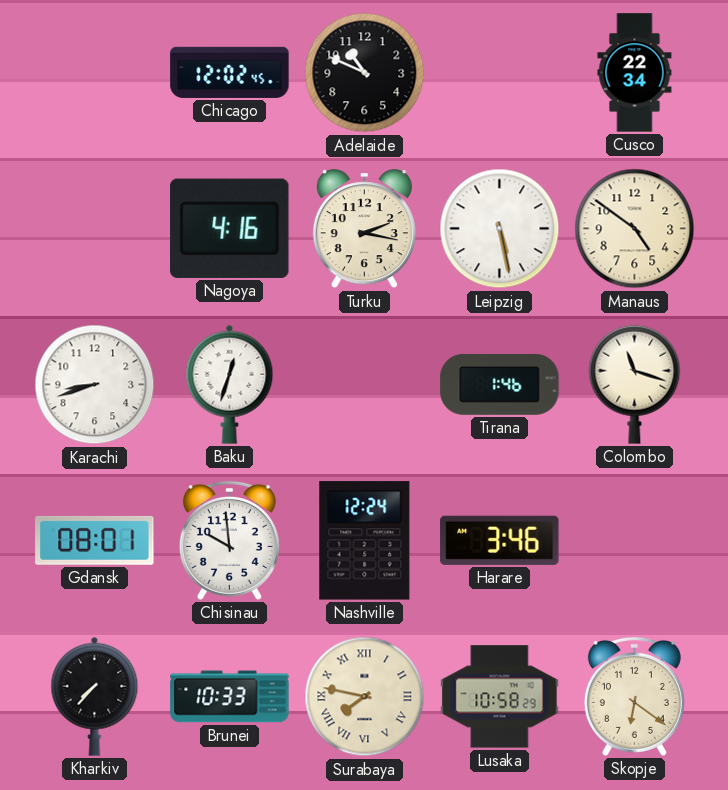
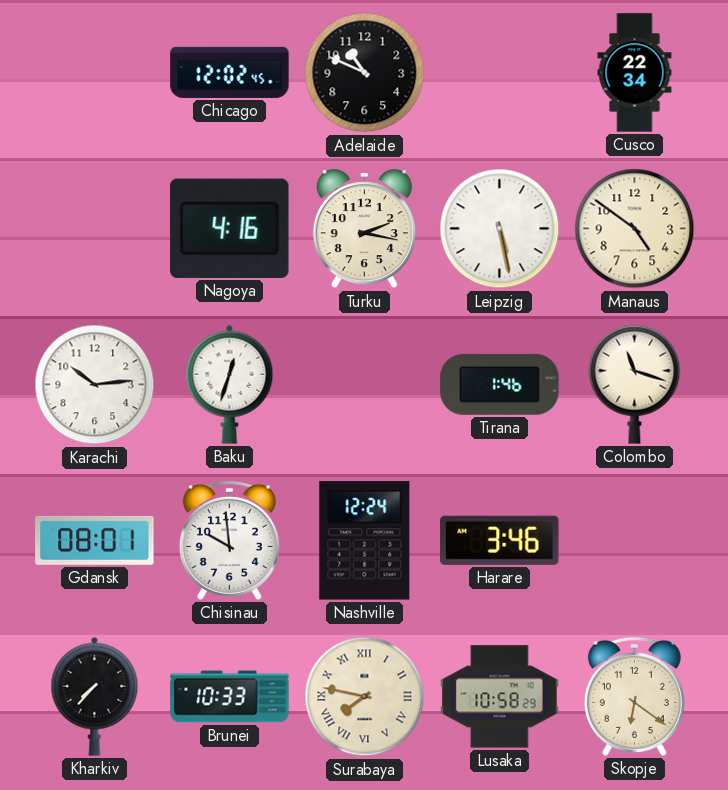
Karachi: 8:42 -> 10:14
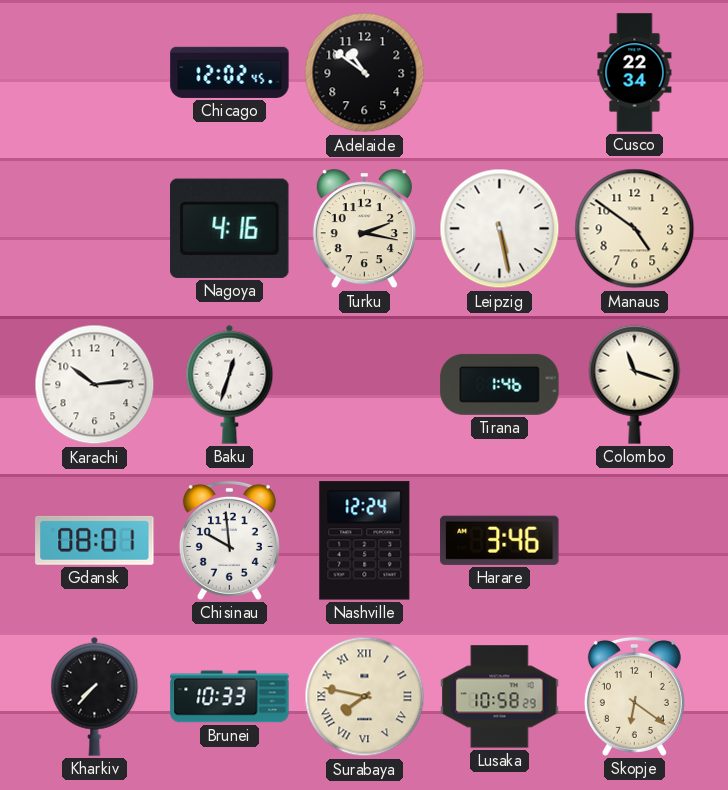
Adelaide: 10:49 -> 10:51
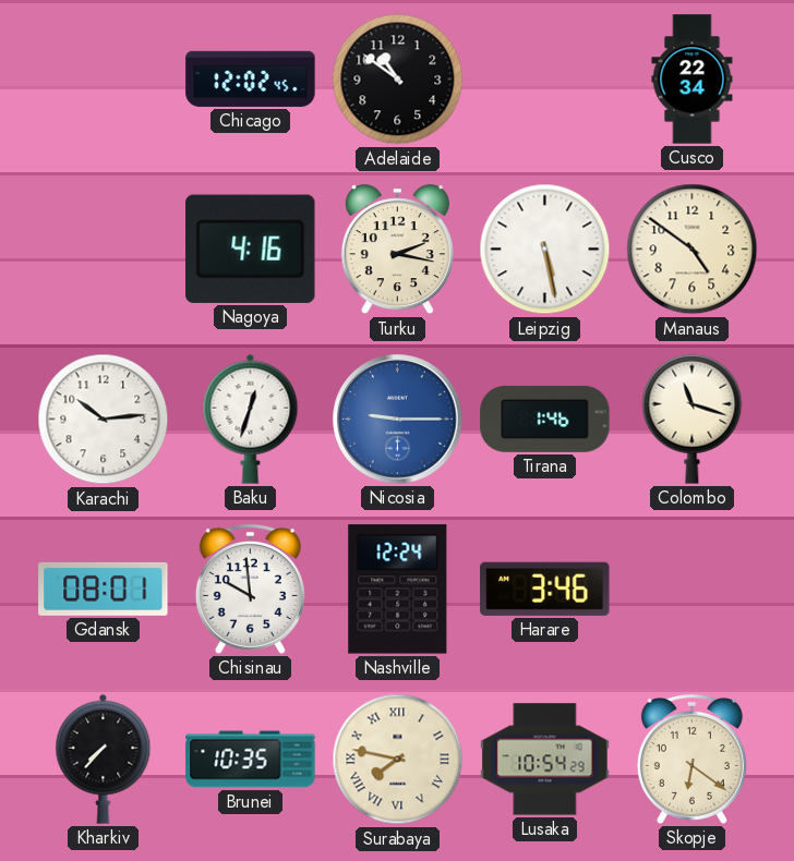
Nicosia: none -> 9:15
Brunei: 10:33 -> 10:35
Lusaka: 10:58 -> 10:54
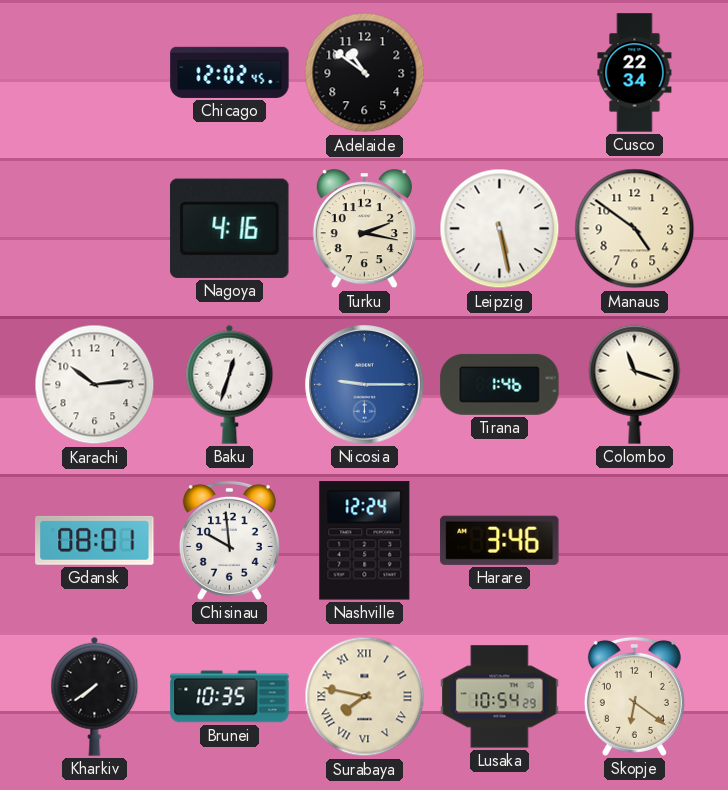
Kharkiv: 7:37 -> 7:39
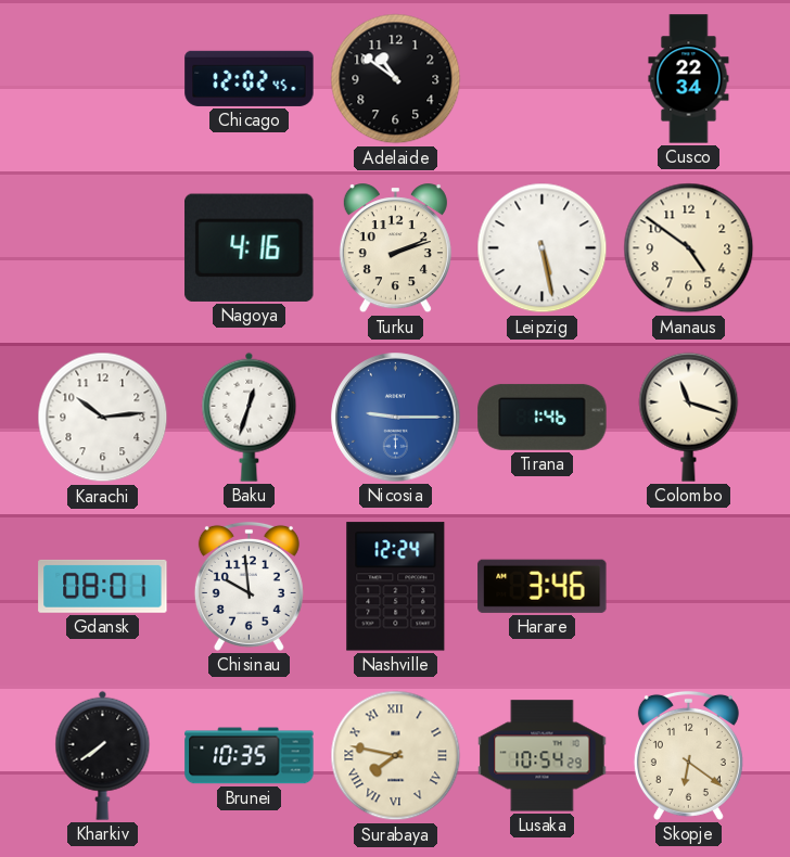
Turku: 2:17 -> 2:12
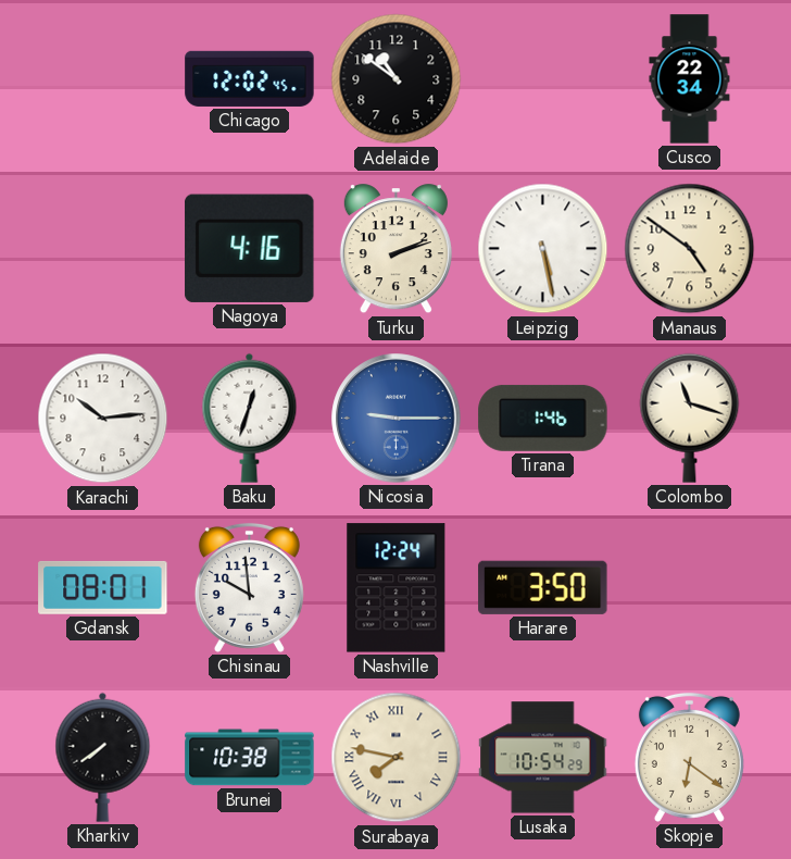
Harare: 3:46 -> 3:50
Brunei: 10:35 -> 10:38
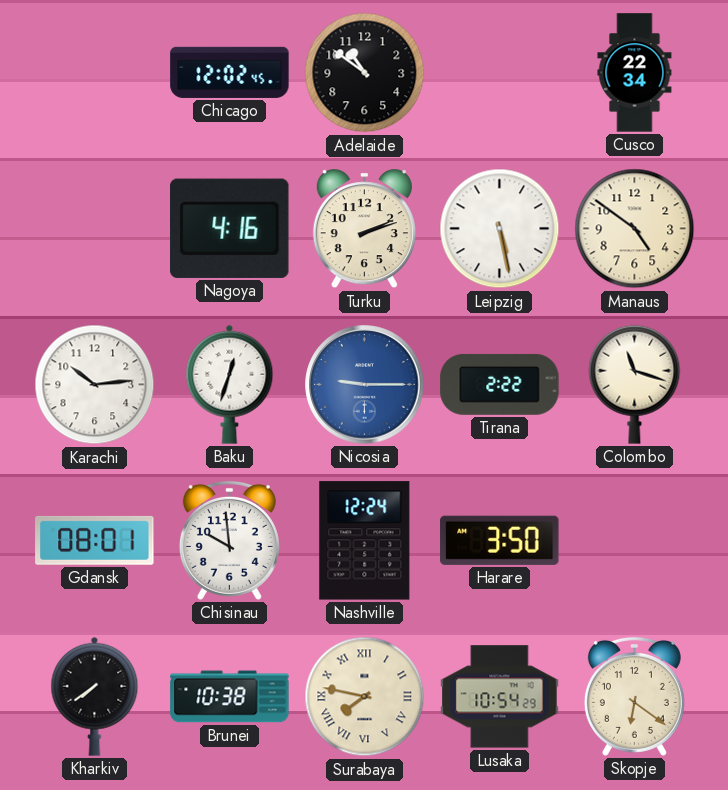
Tirana: 1:46 -> 2:22
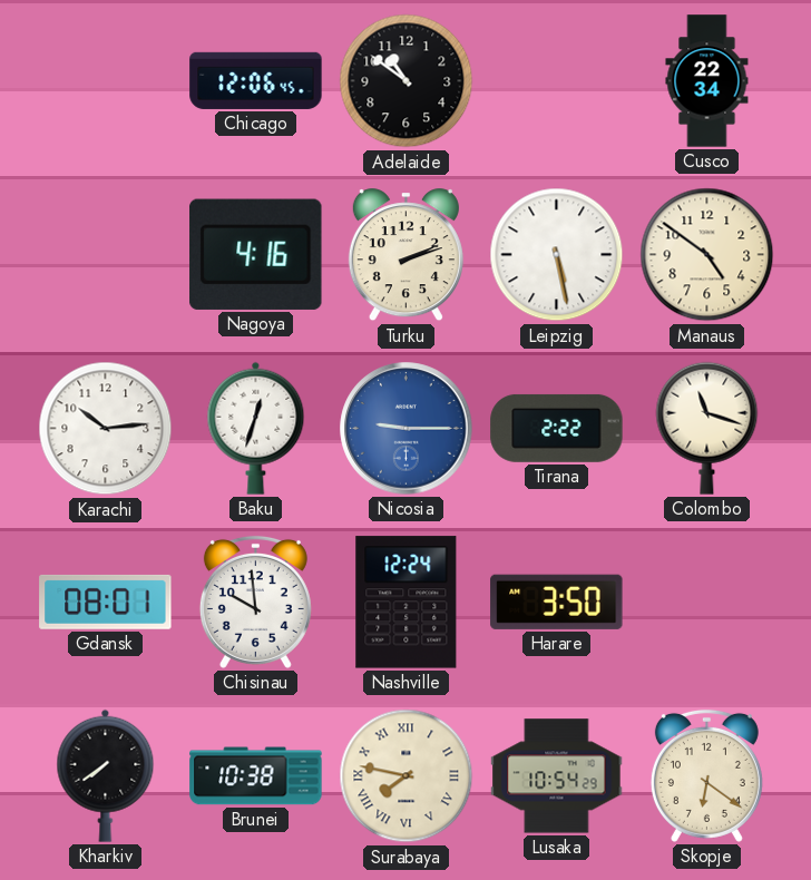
Chicago: 12:02 -> 12:06
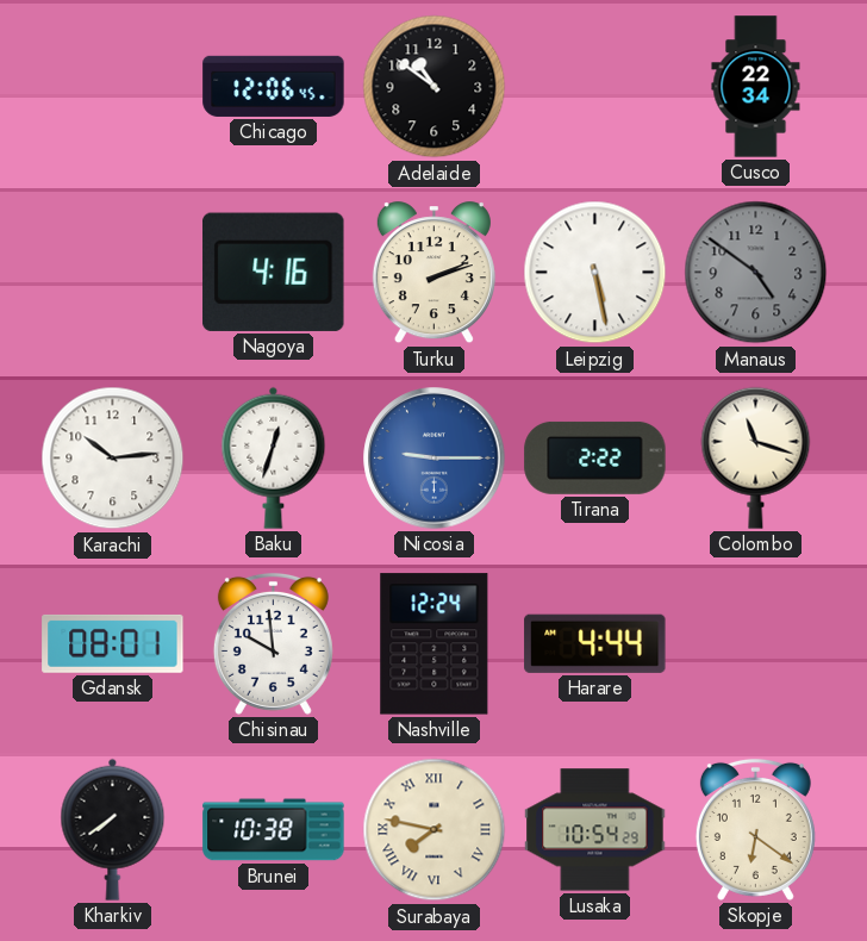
Manaus dial: cream -> grey
Harare: 3:50 -> 4:44
